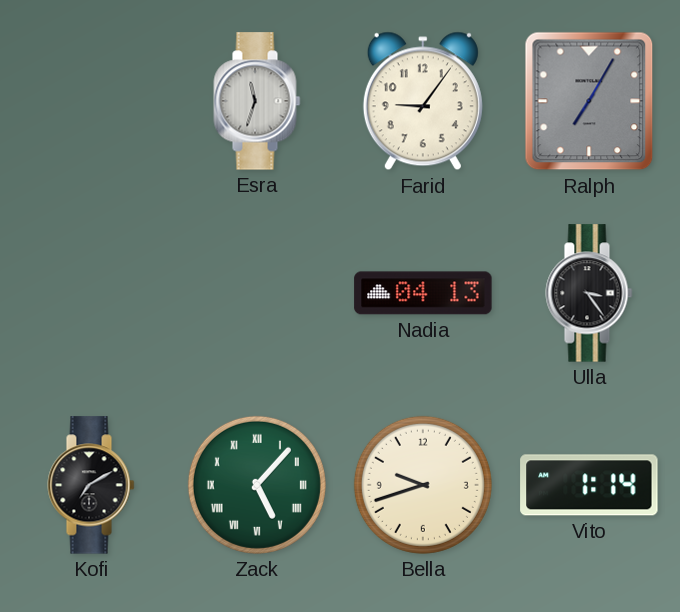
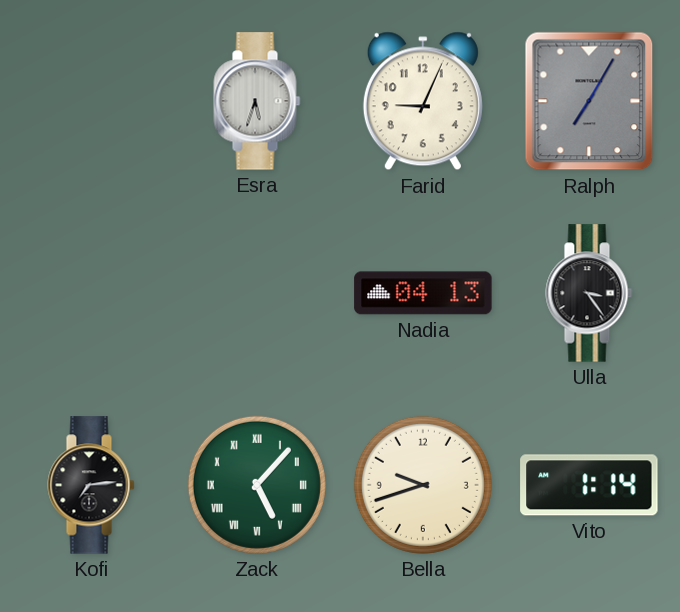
Esra: 11:33 -> 5:33
Farid: 9:06 -> 9:04
Kofi: 7:10 -> 7:14
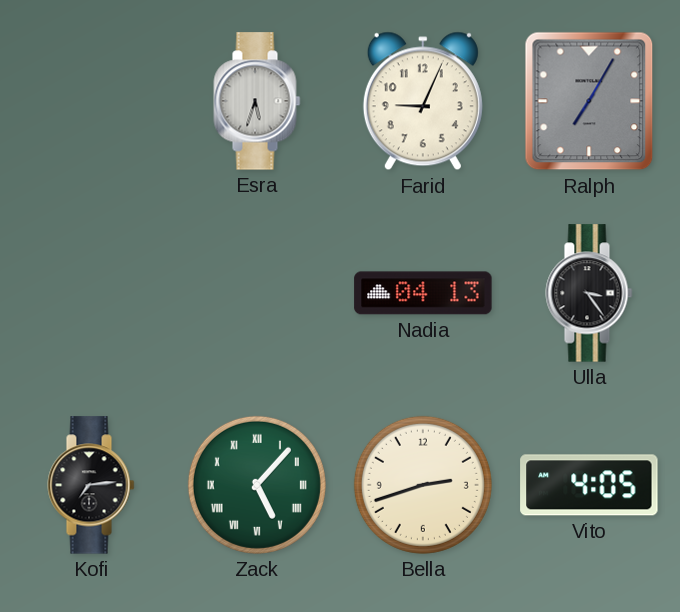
Bella: 9:42 -> 2:42
Vito: 1:14 -> 4:05
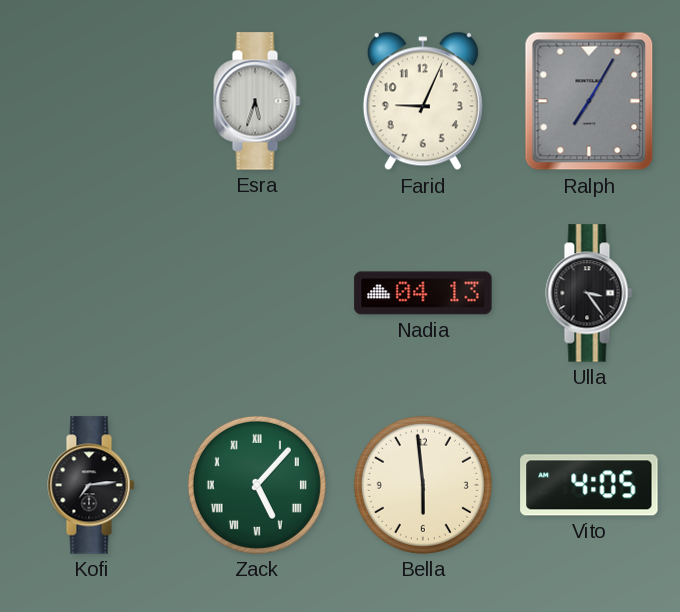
Bella: 2:42 -> 5:59
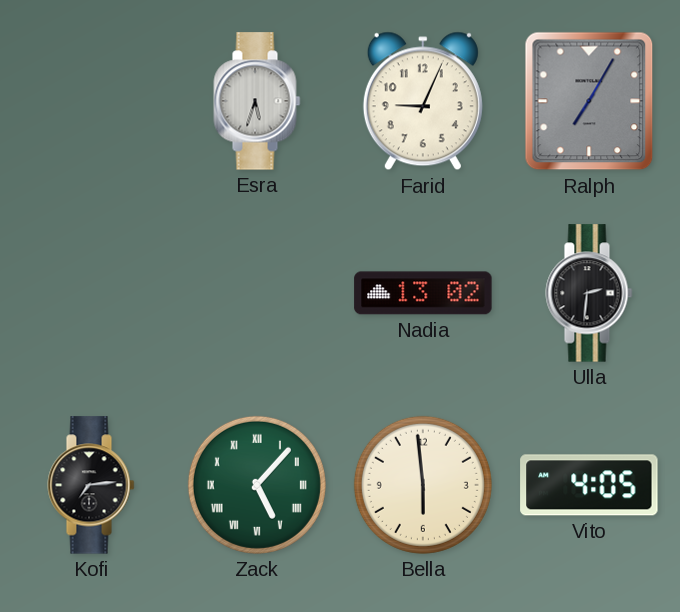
Nadia: 04:13 -> 13:02
Ulla: 3:24 -> 2:31
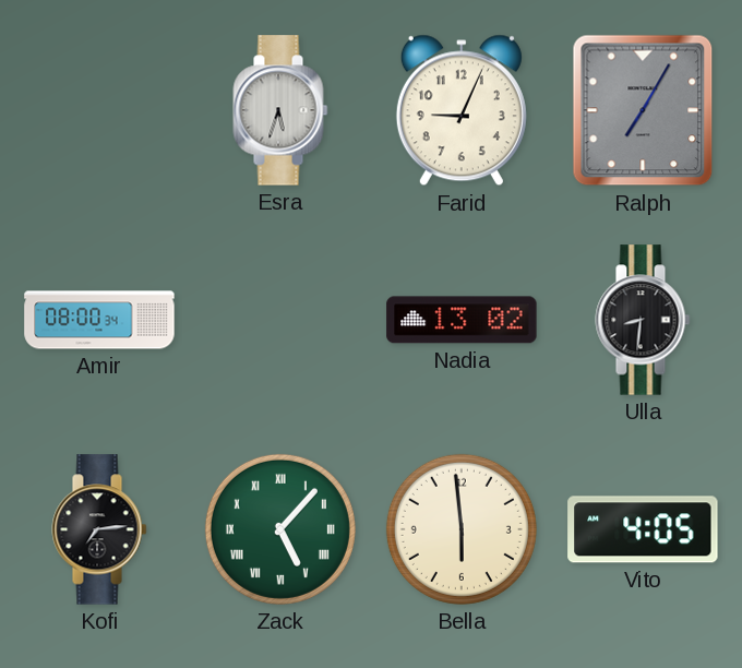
Amir: none -> 08:00
Ulla: 2:31 -> 8:31
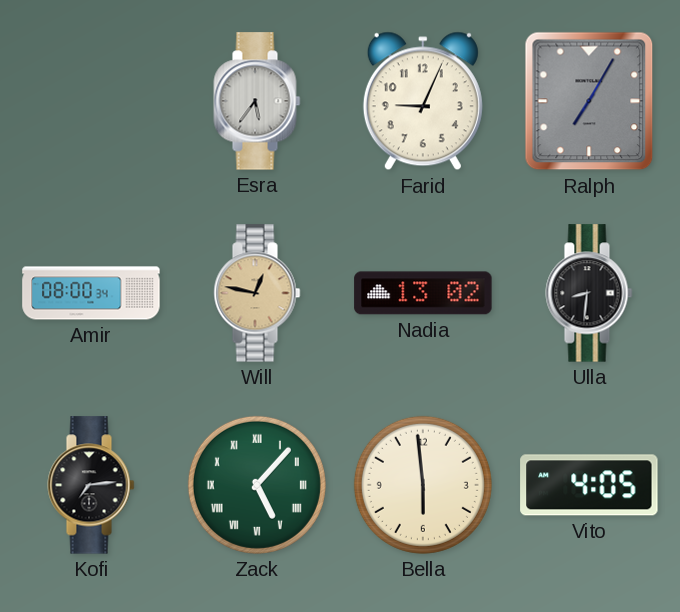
Esra: 5:33 -> 5:36
Will: none -> 12:47
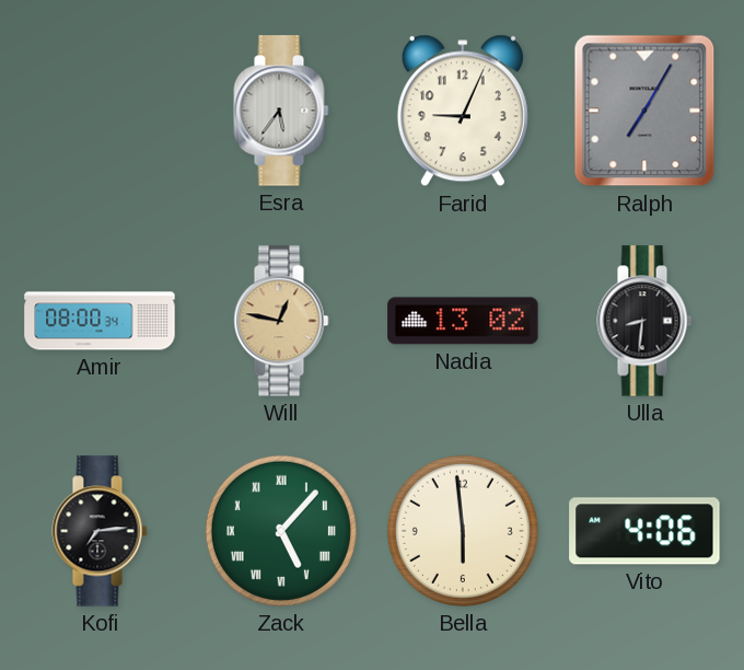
Vito: 4:05 -> 4:06
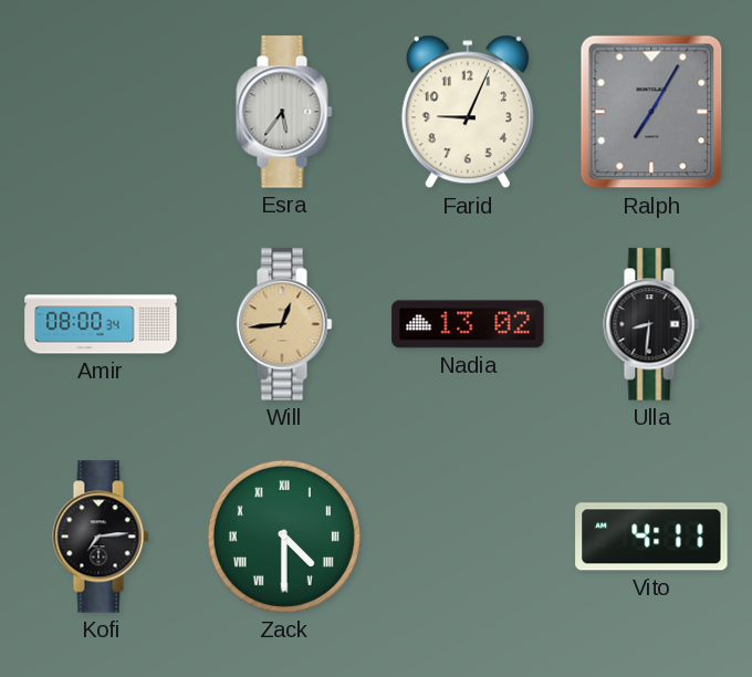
Will: 12:47 -> 12:44
Zack: 5:07 -> 4:30
Bella: 5:59 -> none
Vito: 4:06 -> 4:11
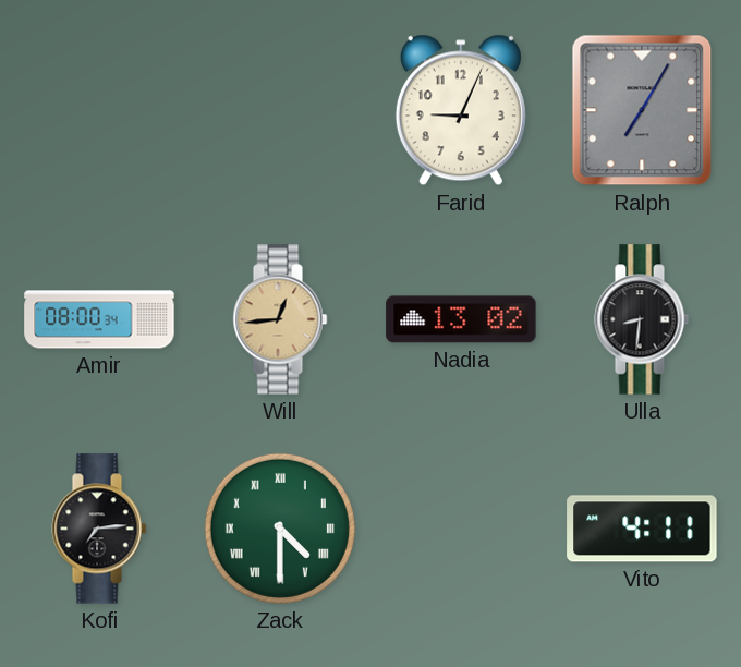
Esra: 5:36 -> none
